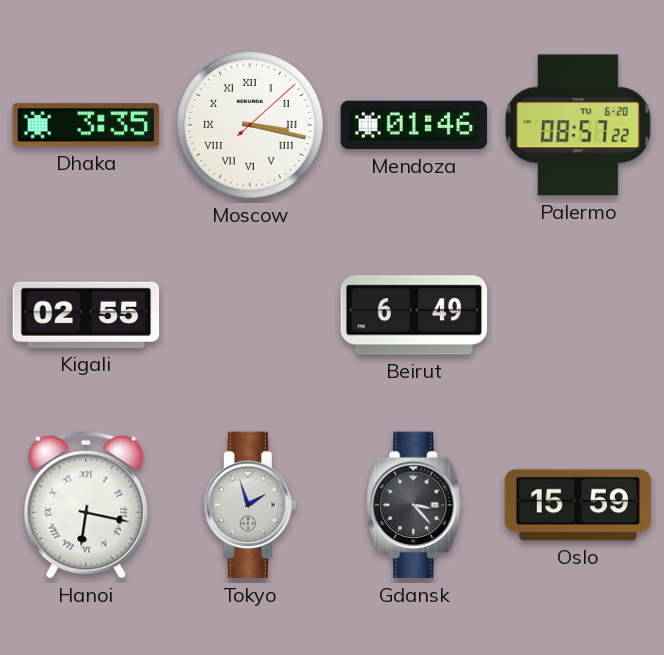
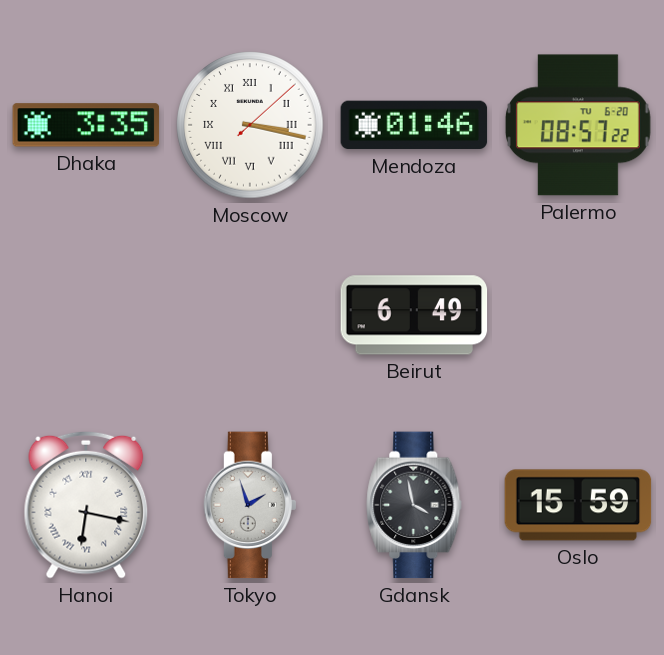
Kigali: 02:55 -> none
Gdansk: 3:23 -> 3:58
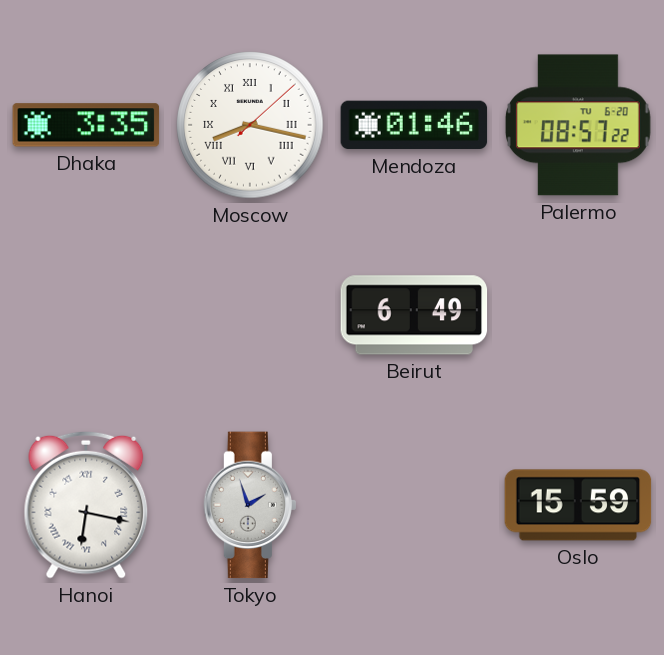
Moscow: 3:17 -> 8:17
Gdansk: 3:58 -> none
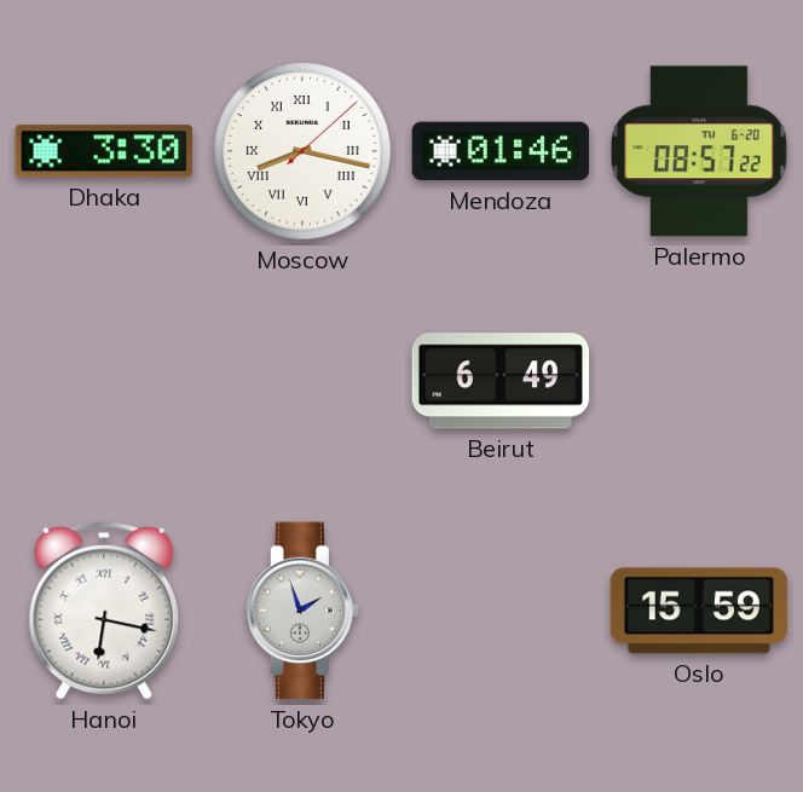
Dhaka: 3:35 -> 3:30
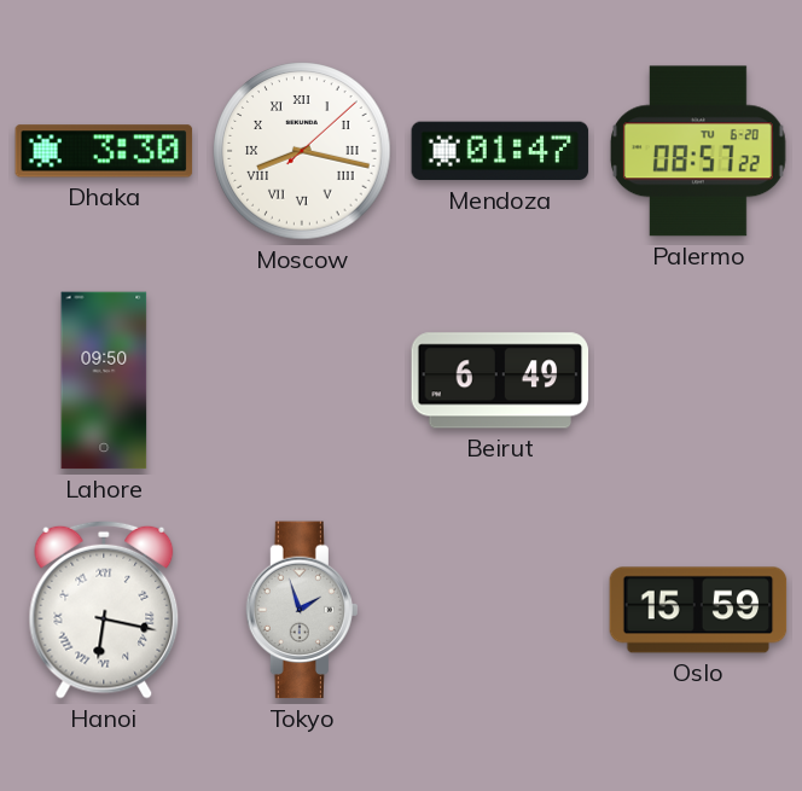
Mendoza: 01:46 -> 01:47
Lahore: none -> 09:50
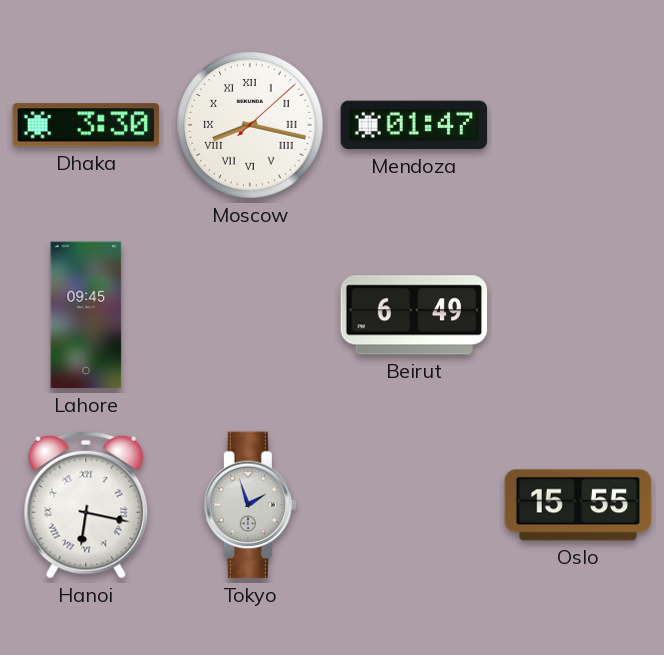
Palermo: 08:57 -> none
Lahore: 09:50 -> 09:45
Oslo: 15:59 -> 15:55
